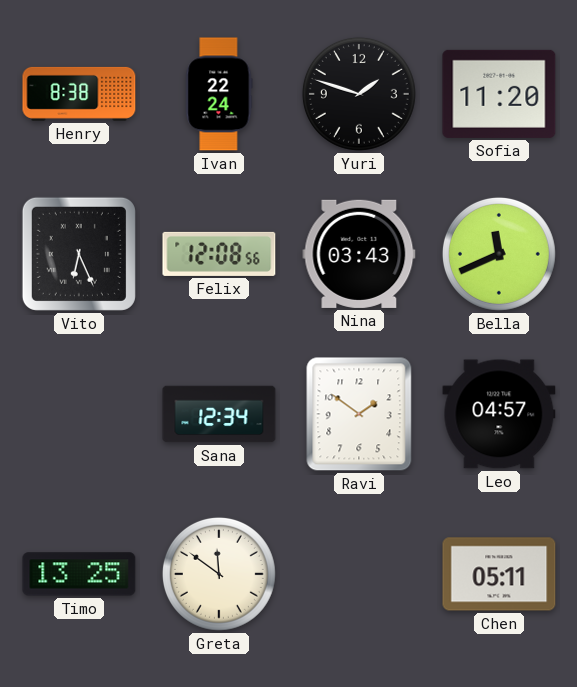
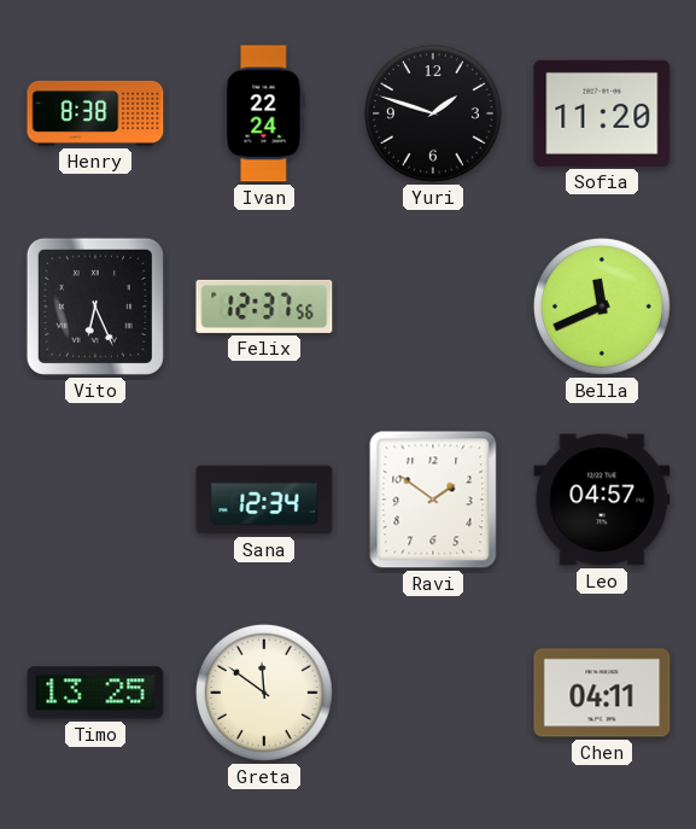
Felix: 12:08 -> 12:37
Nina: 03:43 -> none
Chen: 05:11 -> 04:11
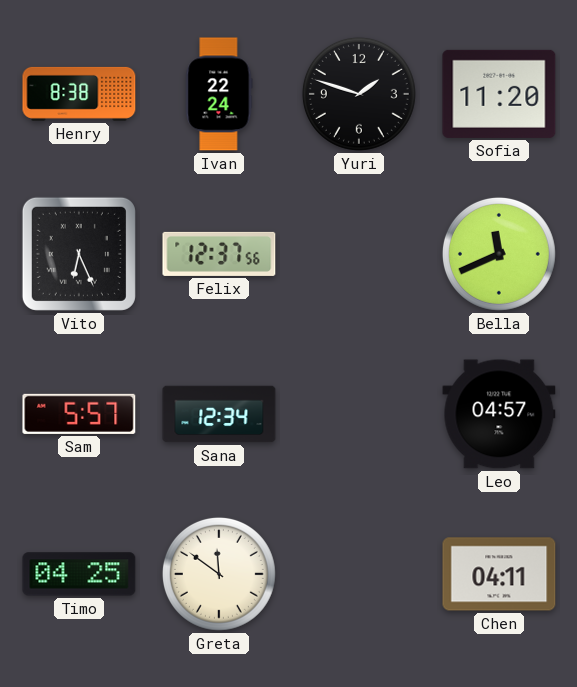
Sam: none -> 5:57
Ravi: 1:51 -> none
Timo: 13:25 -> 04:25
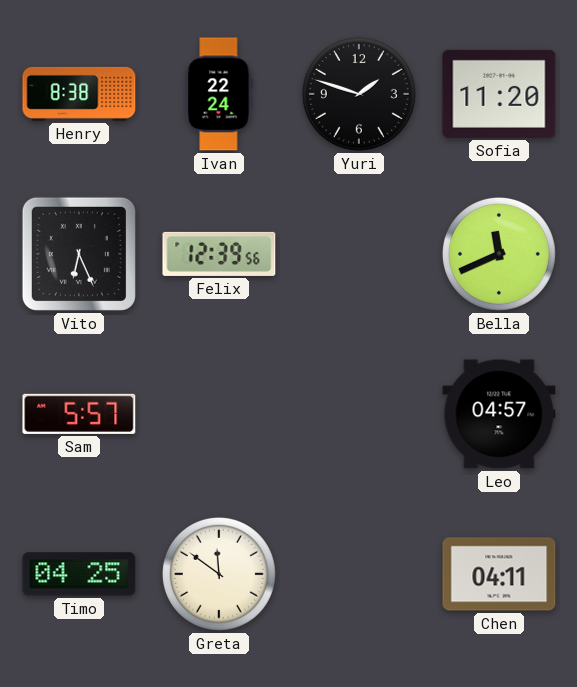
Felix: 12:37 -> 12:39
Sana: 12:34 -> none
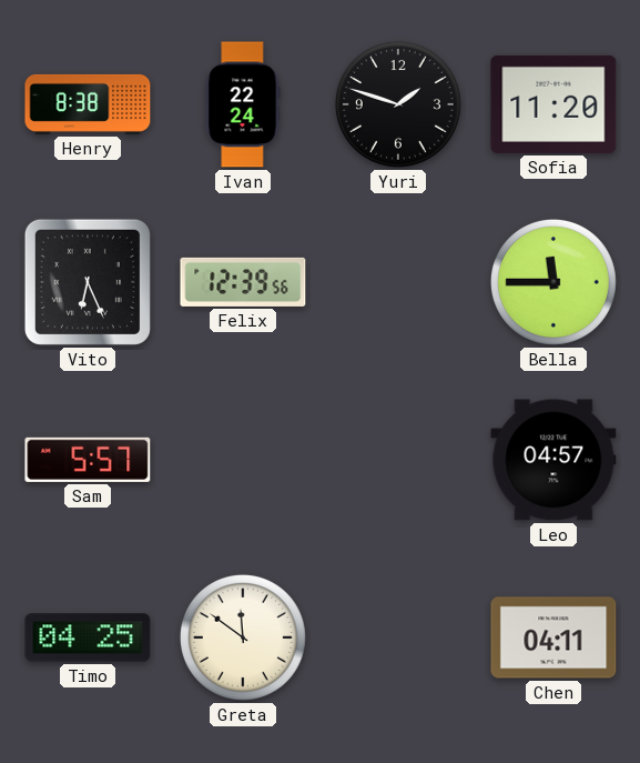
Bella: 11:41 -> 11:45
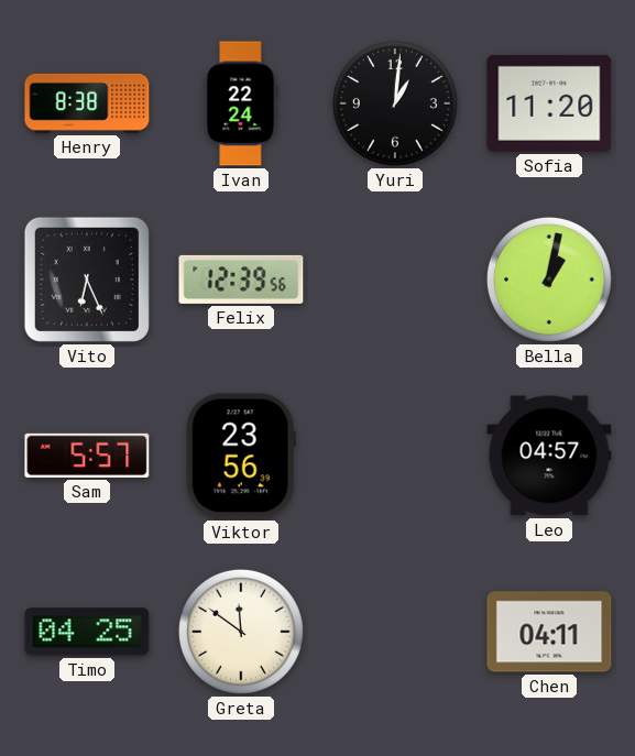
Yuri: 1:48 -> 1:01
Bella: 11:45 -> 1:02
Viktor: none -> 23:56
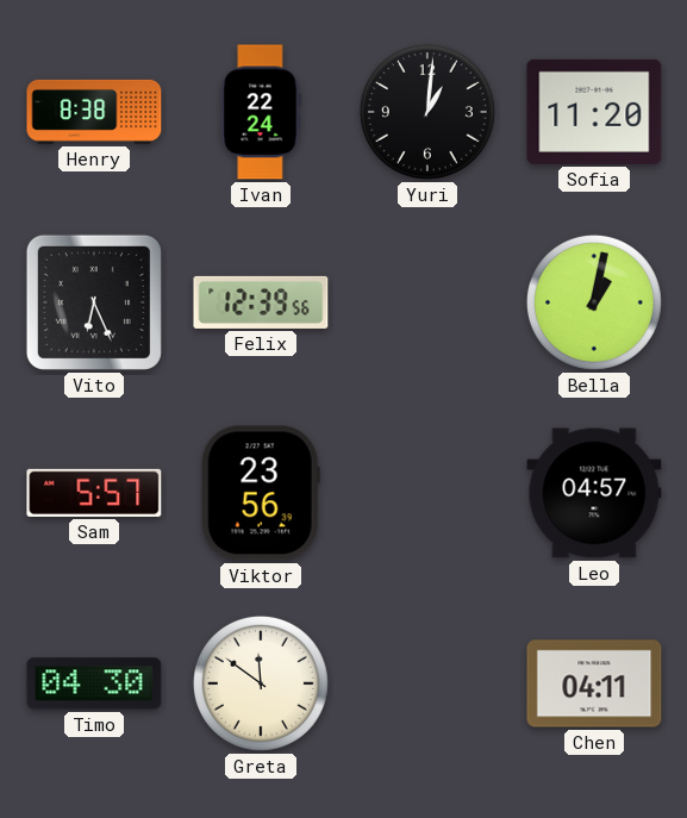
Timo: 04:25 -> 04:30
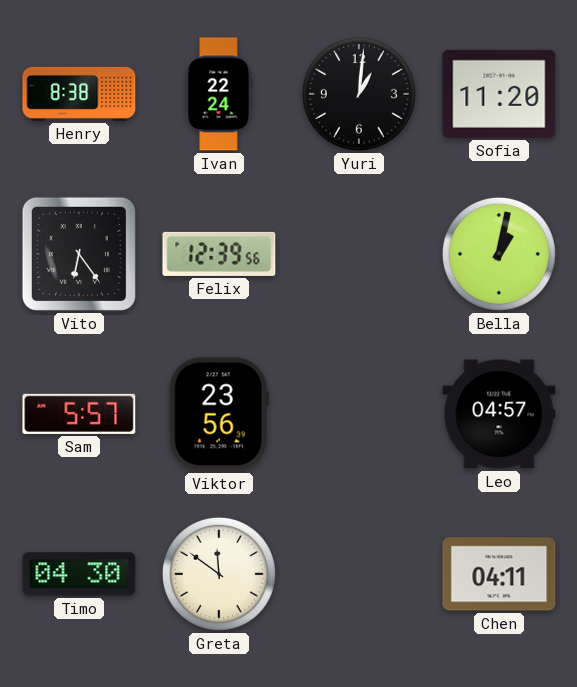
Vito: 6:26 -> 6:24
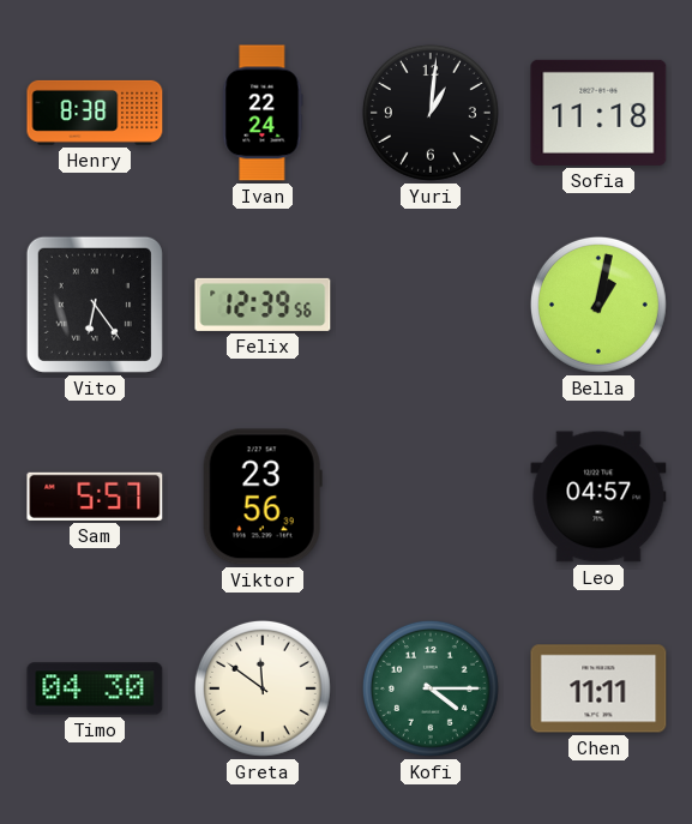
Sofia: 11:20 -> 11:18
Kofi: none -> 4:15
Chen: 04:11 -> 11:11
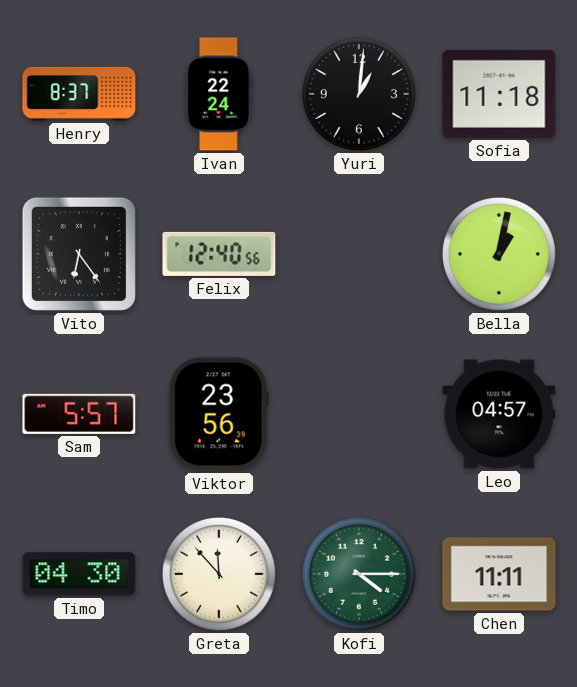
Henry: 8:38 -> 8:37
Felix: 12:39 -> 12:40
Greta: 11:51 -> 11:53
